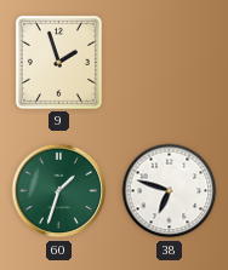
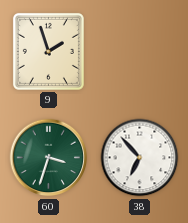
60: 1:33 -> 3:33
38: 6:48 -> 6:53
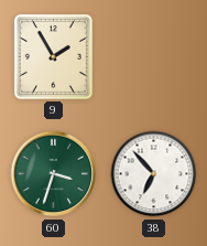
9: 1:57 -> 1:55
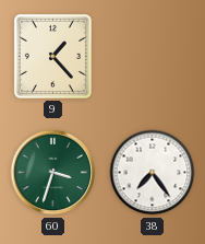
9: 1:55 -> 1:23
38: 6:53 -> 7:24
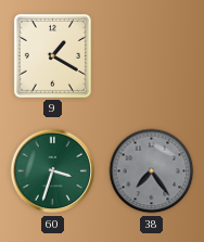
9: 1:23 -> 1:20
38 dial: white -> grey
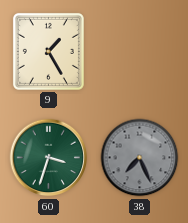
9: 1:20 -> 1:25
38: 7:24 -> 7:26
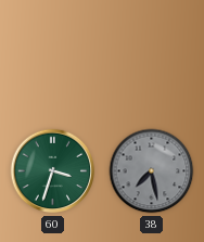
9: 1:25 -> none
38: 7:26 -> 7:28
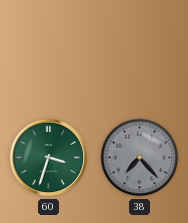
38: 7:28 -> 7:23
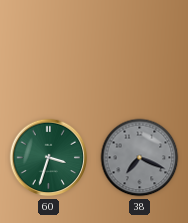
38: 7:23 -> 7:19
